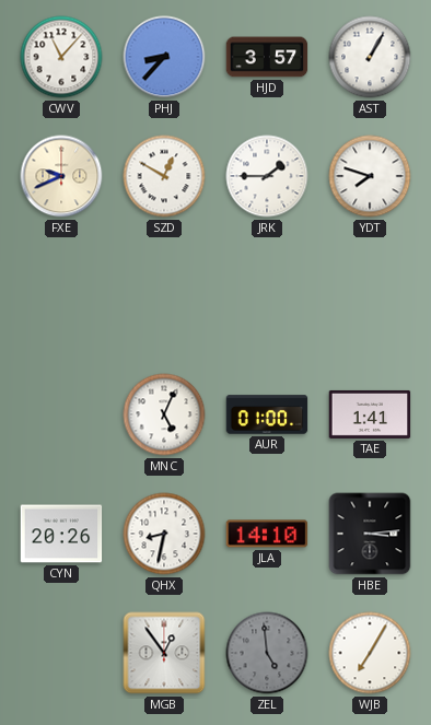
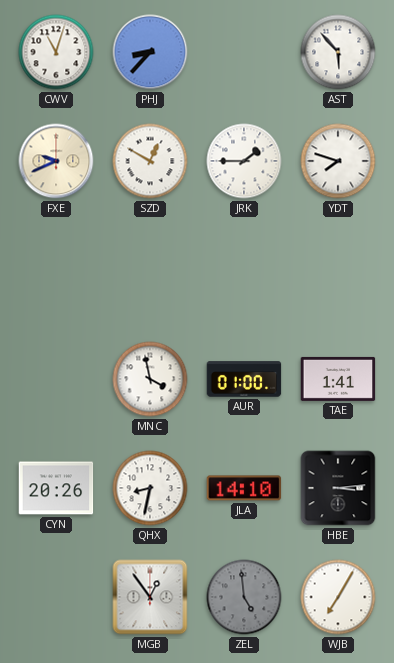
CWV: 11:07 -> 11:03
HJD: 3:57 -> none
AST: 1:05 -> 5:53
MNC: 5:04 -> 3:58
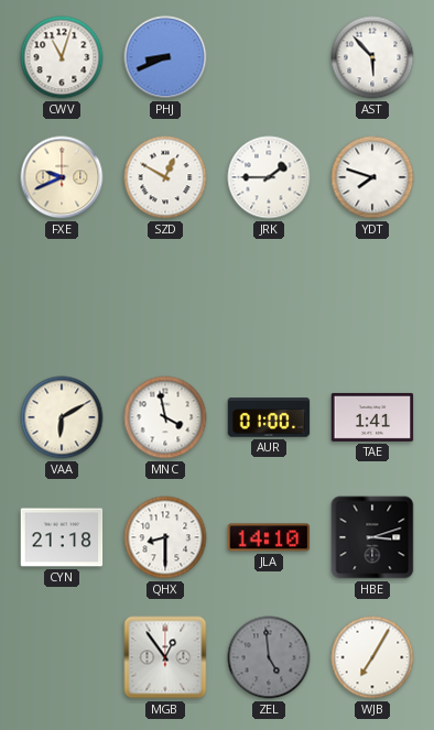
PHJ: 8:37 -> 8:41
VAA: none -> 6:10
CYN: 20:26 -> 21:18
QHX: 8:32 -> 8:30
HBE: 3:14 -> 3:12
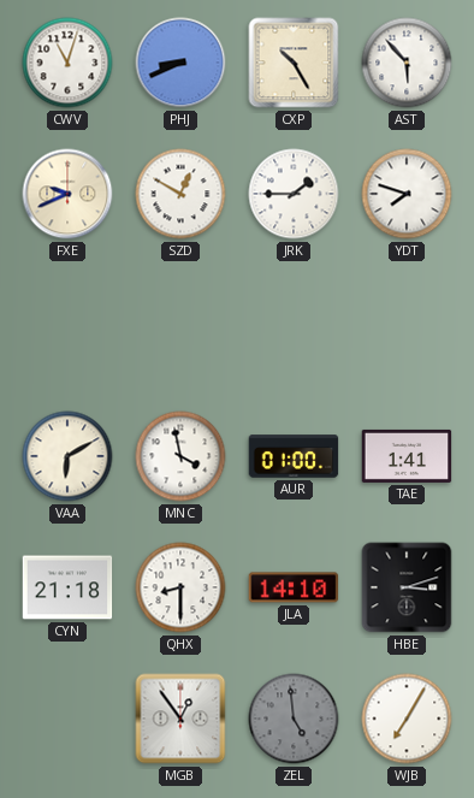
CXP: none -> 10:25
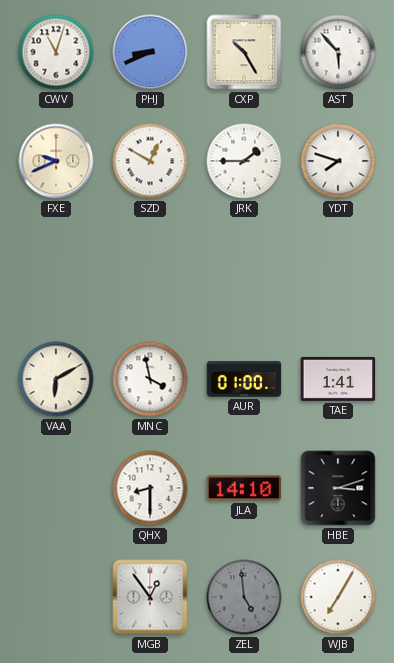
CYN: 21:18 -> none
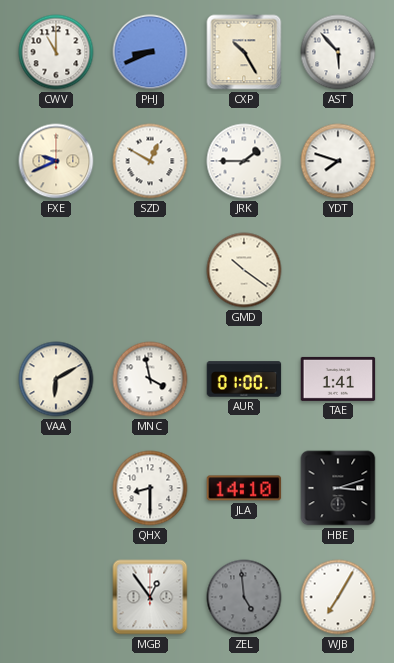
CWV: 11:03 -> 11:00
GMD: none -> 10:21
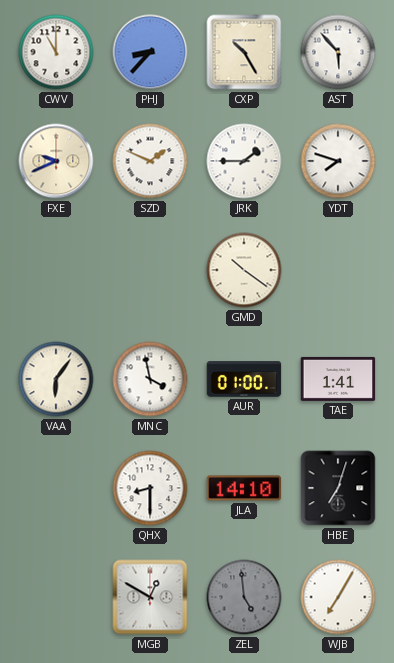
PHJ: 8:41 -> 8:37
SZD: 12:50 -> 1:49
VAA: 6:10 -> 6:06
HBE: 3:12 -> 7:03
MGB: 12:54 -> 12:50
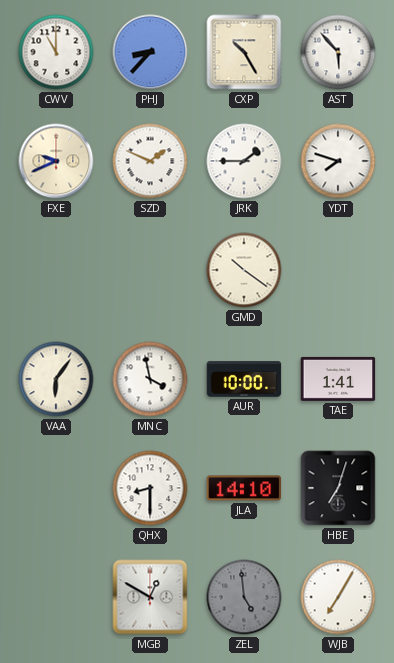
AUR: 01:00 -> 10:00
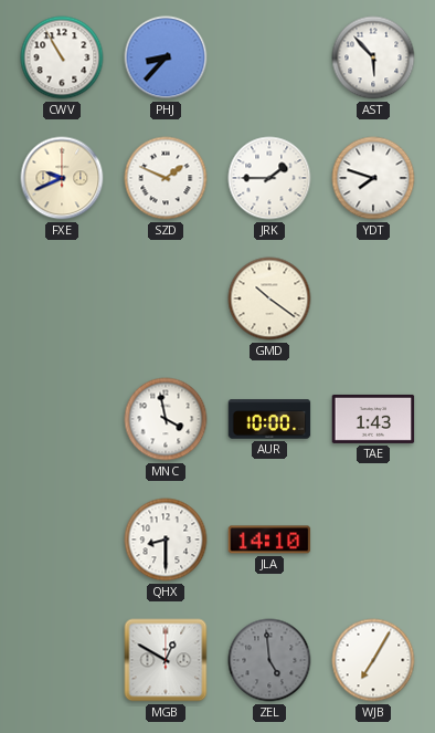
CWV: 11:00 -> 10:55
CXP: 10:25 -> none
VAA: 6:06 -> none
TAE: 1:41 -> 1:43
HBE: 7:03 -> none
